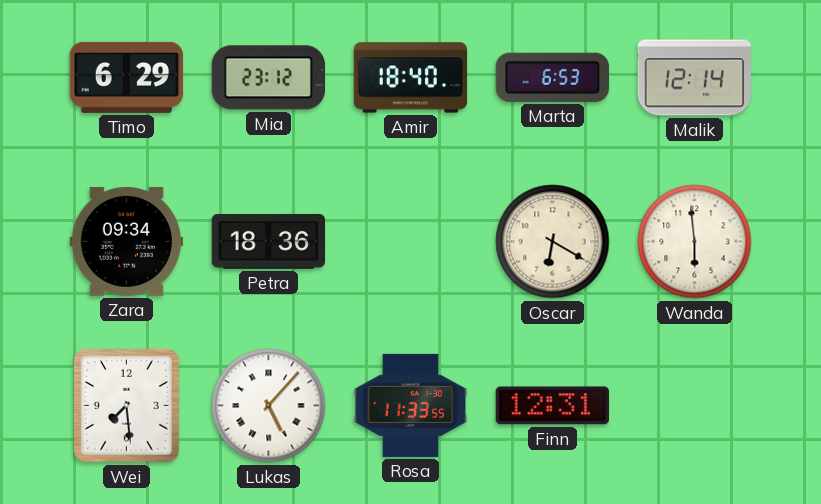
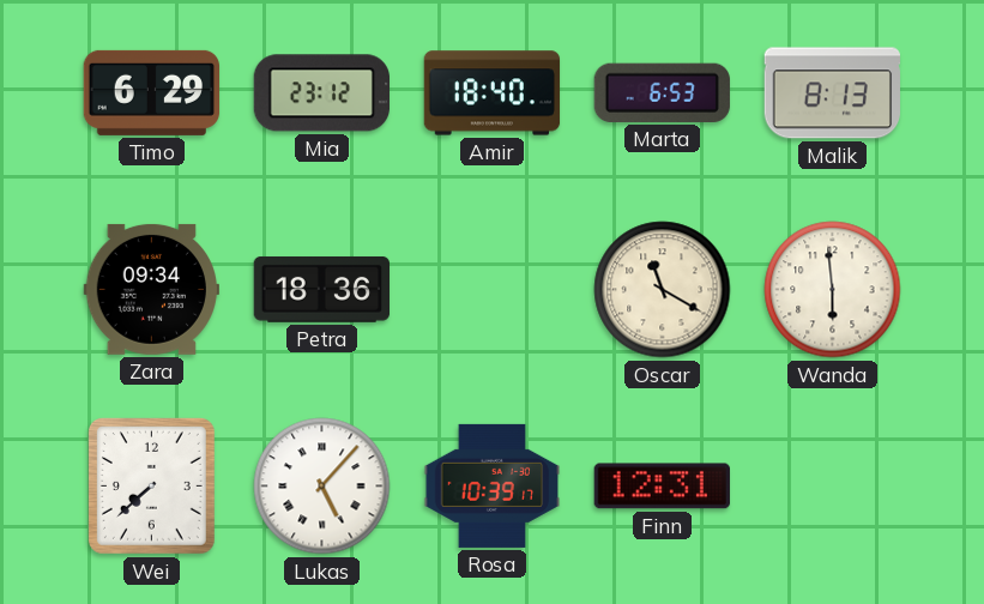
Malik: 12:14 -> 8:13
Oscar: 6:20 -> 11:20
Wei: 7:29 -> 7:38
Rosa: 11:33 -> 10:39
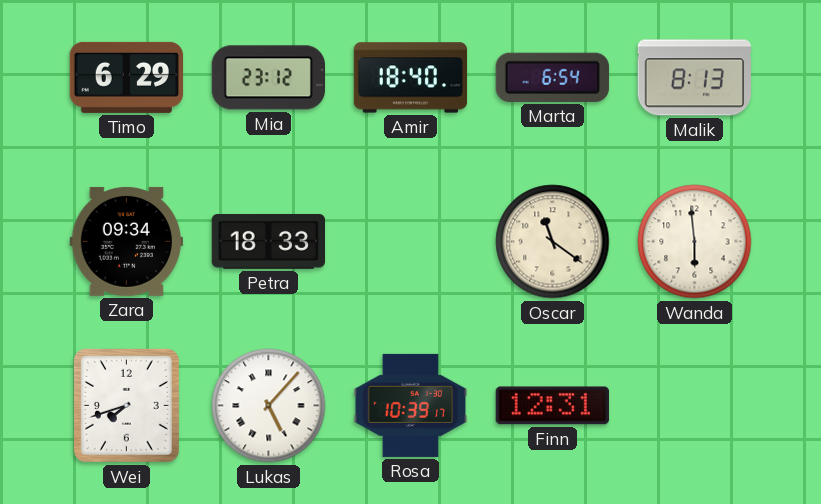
Marta: 6:53 -> 6:54
Petra: 18:36 -> 18:33
Oscar: 11:20 -> 11:21
Wei: 7:38 -> 7:42
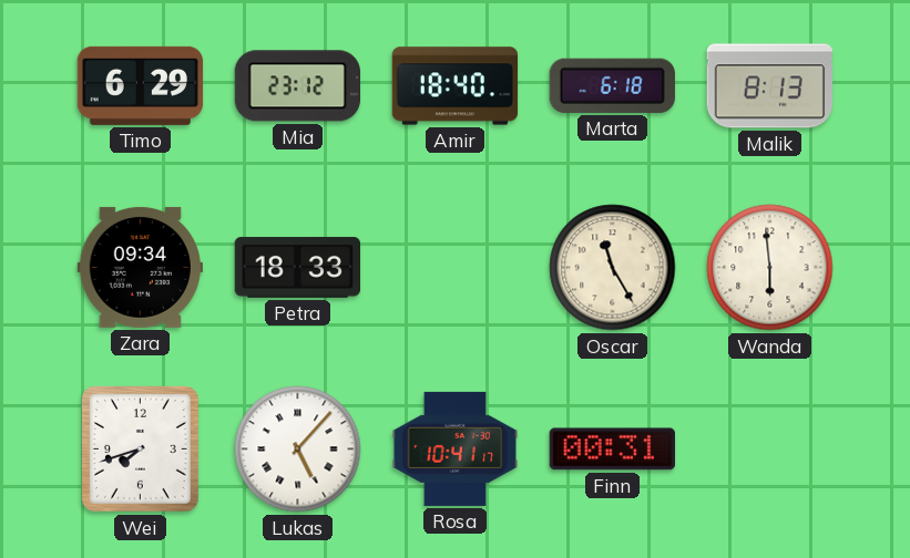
Marta: 6:54 -> 6:18
Oscar: 11:21 -> 11:25
Rosa: 10:39 -> 10:41
Finn: 12:31 -> 00:31
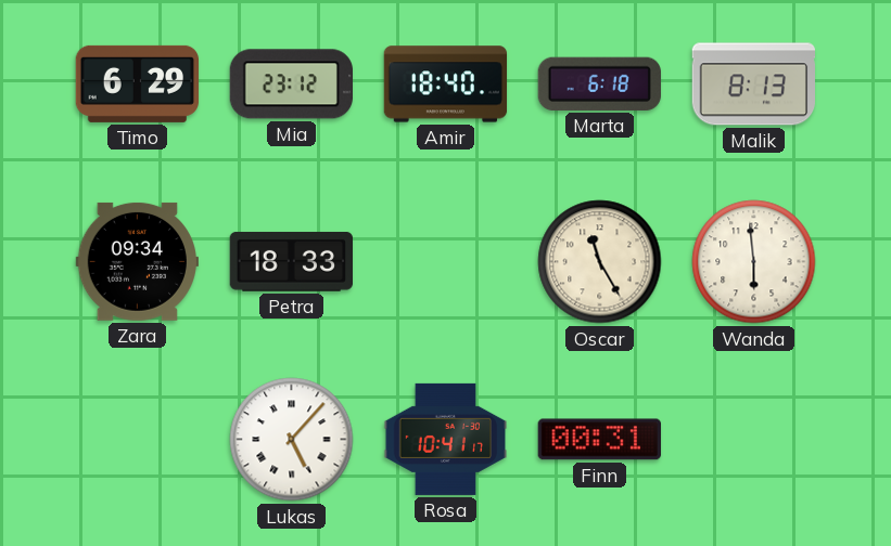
Wei: 7:42 -> none
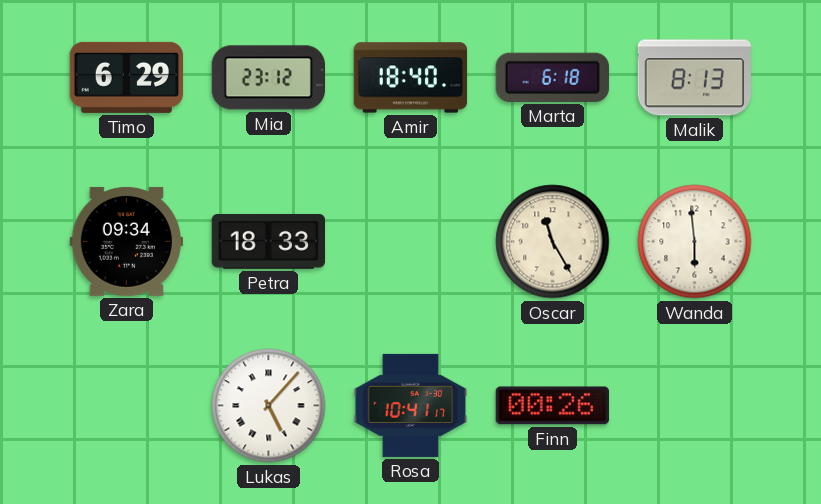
Finn: 00:31 -> 00:26
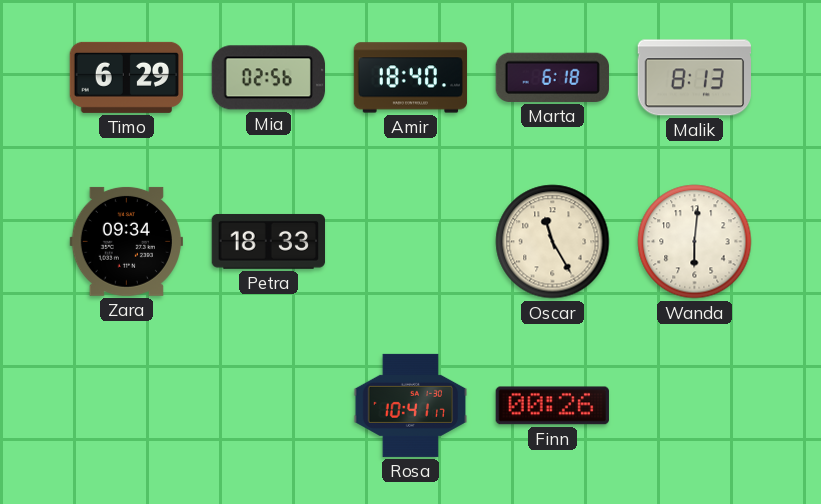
Mia: 23:12 -> 02:56
Wanda: 5:59 -> 6:01
Lukas: 5:07 -> none
